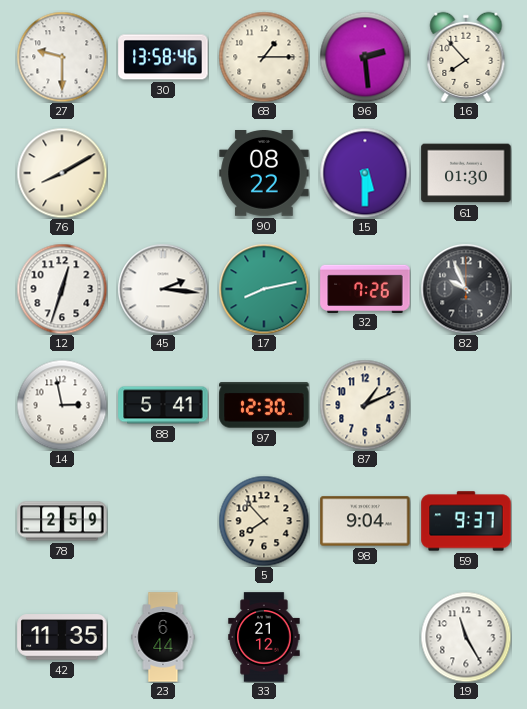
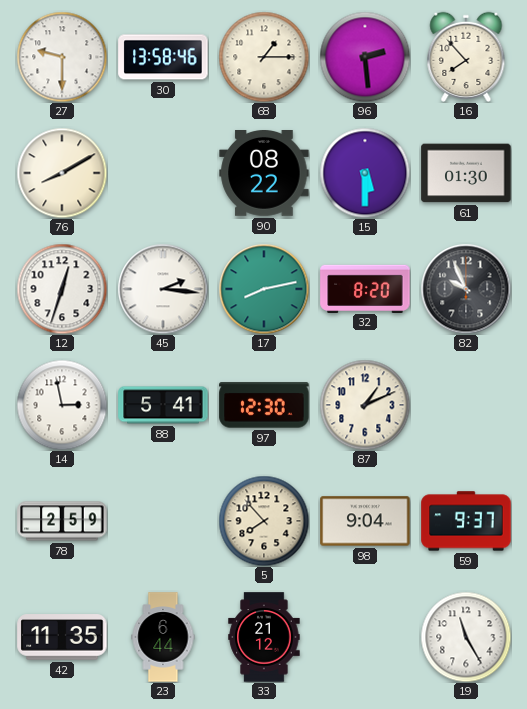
32: 7:26 -> 8:20
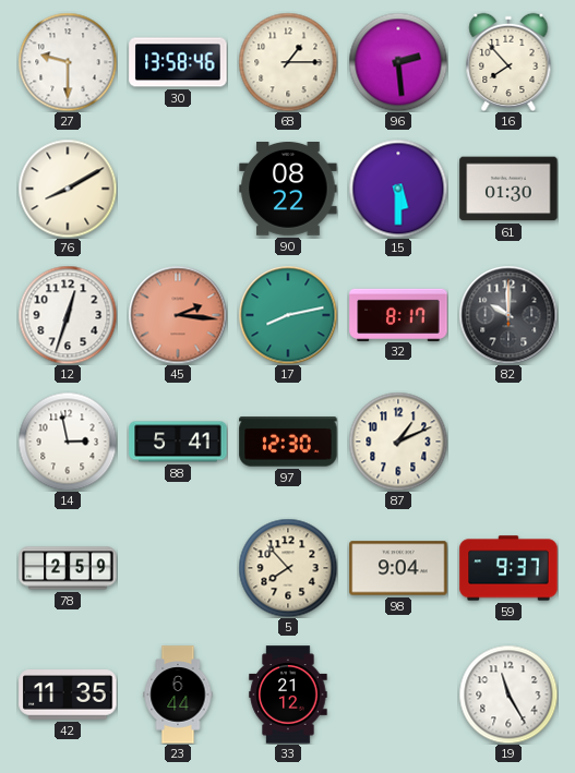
45 dial: white -> salmon
32: 8:20 -> 8:17
82: 9:56 -> 10:00
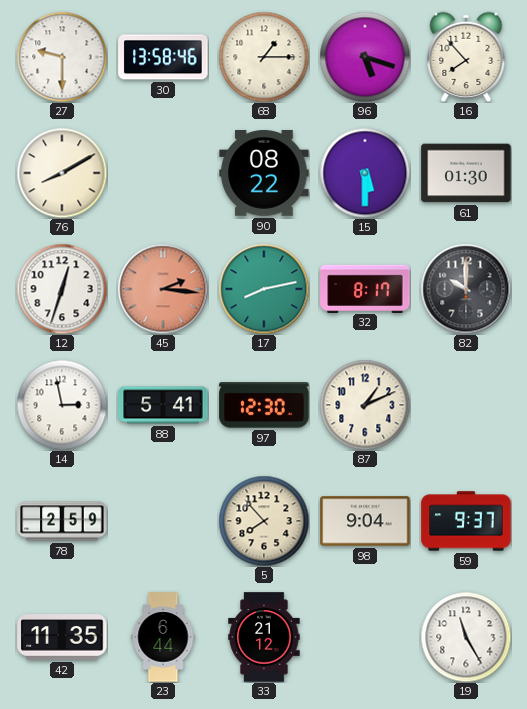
96: 2:29 -> 5:18
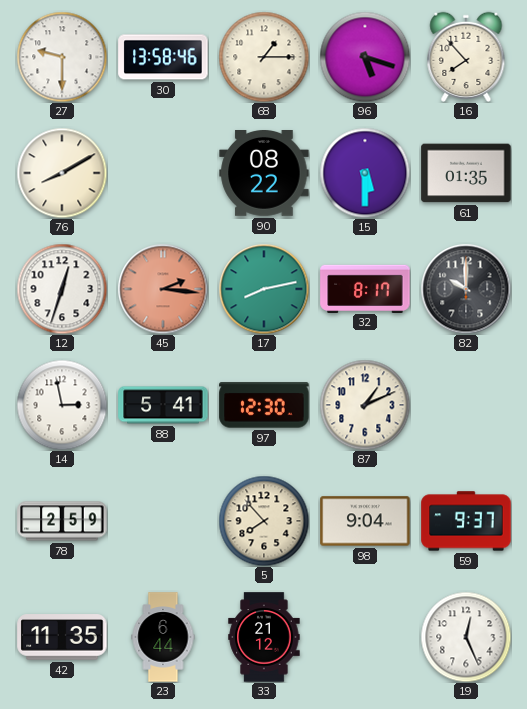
61: 01:30 -> 01:35
19: 11:25 -> 12:26
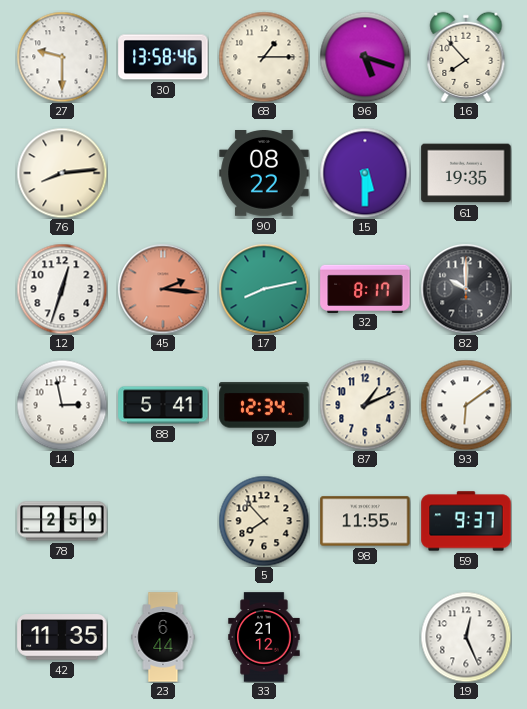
76: 8:10 -> 8:14
61: 01:35 -> 19:35
97: 12:30 -> 12:34
93: none -> 6:09
98: 9:04 -> 11:55
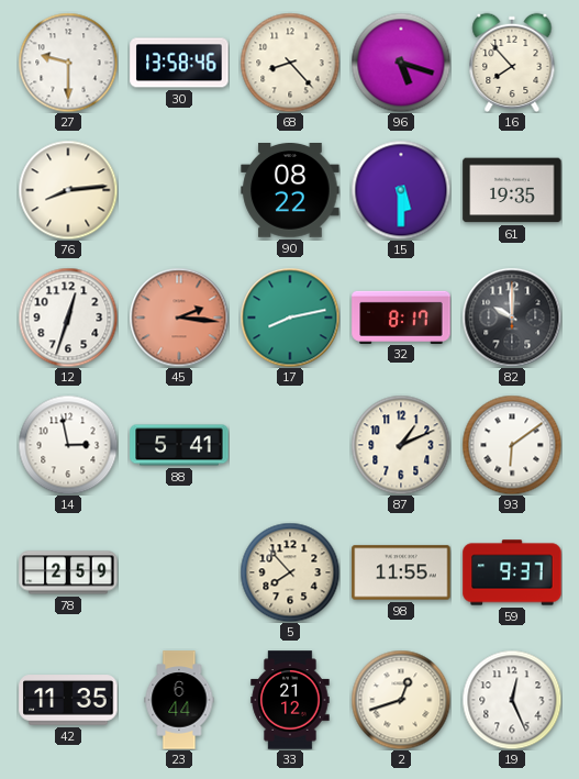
68: 1:15 -> 8:23
97: 12:34 -> none
2: none -> 12:42
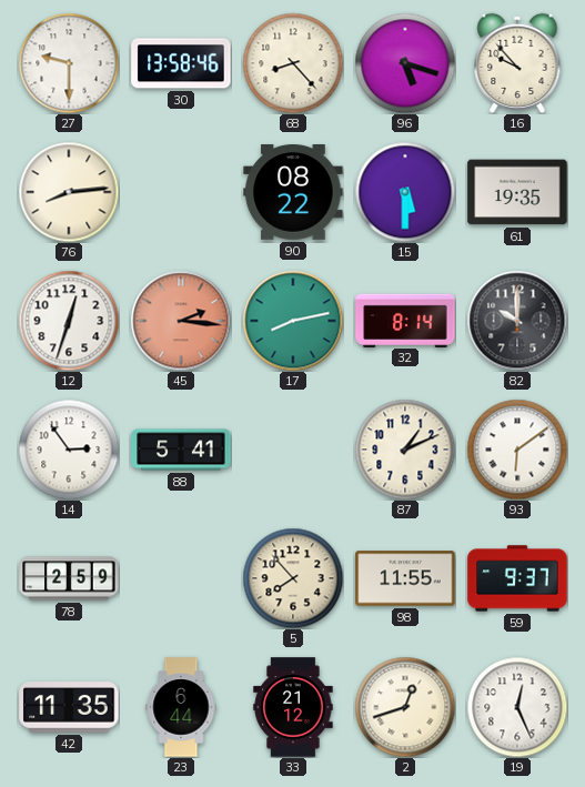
16: 7:53 -> 9:53
32: 8:17 -> 8:14
14: 2:58 -> 2:54
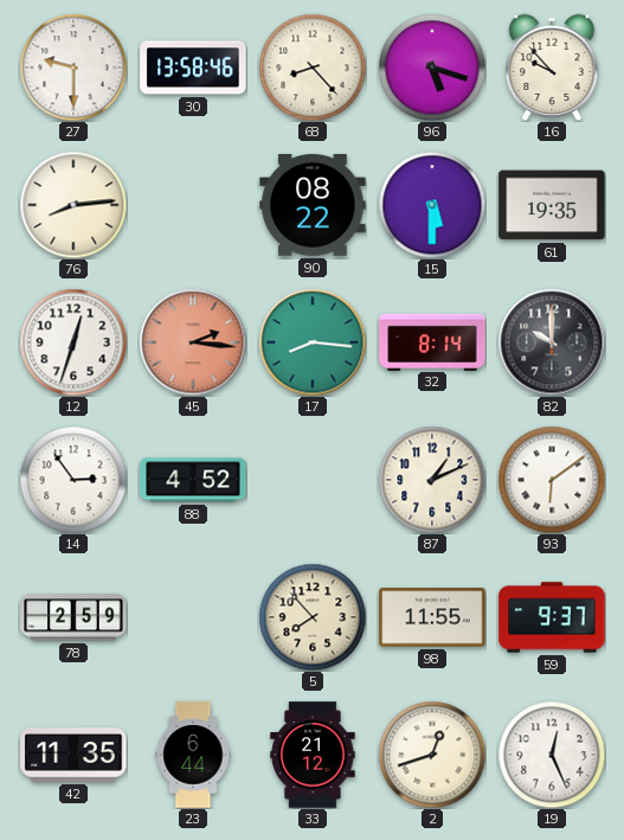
17: 8:13 -> 8:16
88: 5:41 -> 4:52
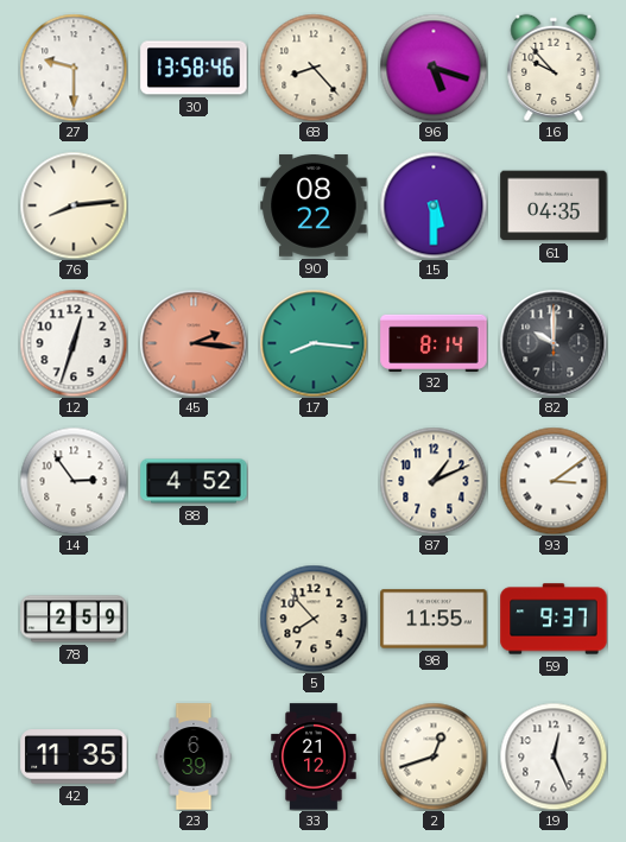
61: 19:35 -> 04:35
93: 6:09 -> 3:09
23: 6:44 -> 6:39
